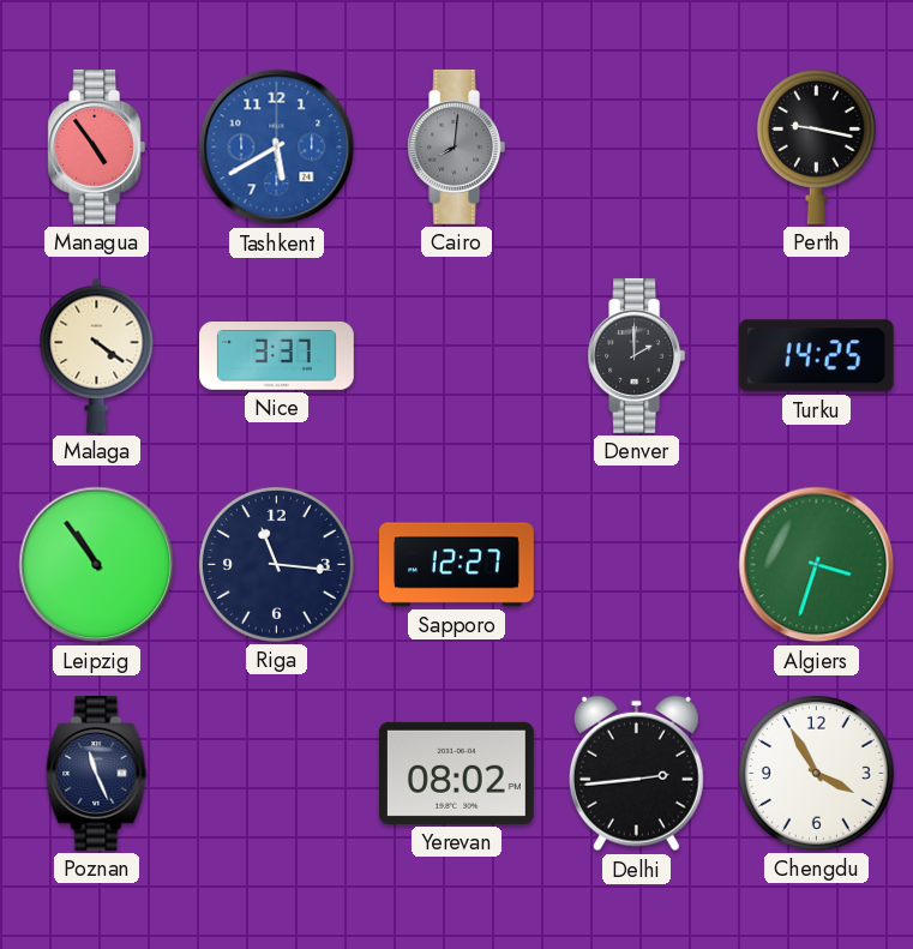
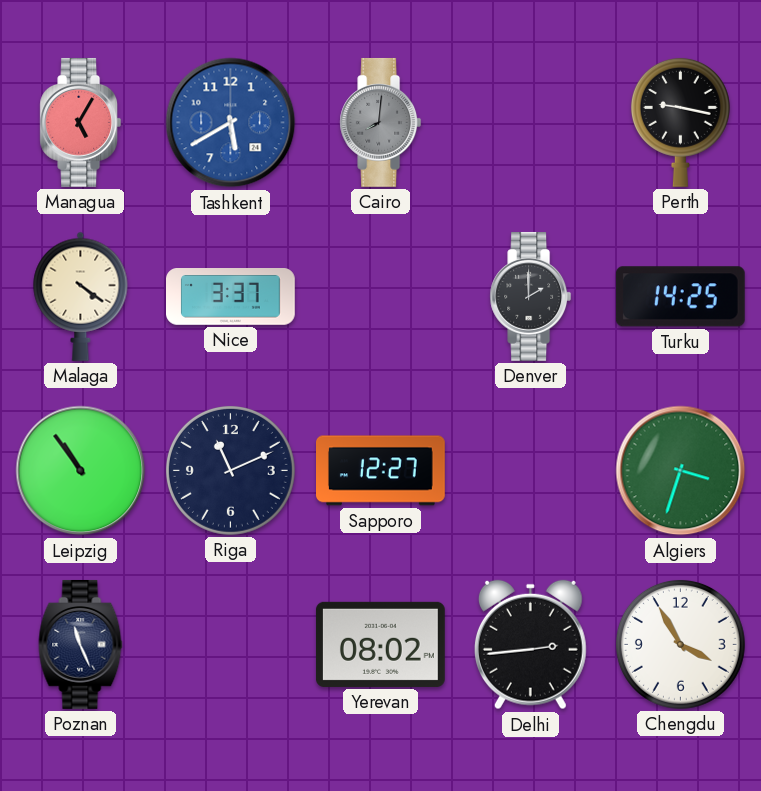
Managua: 4:54 -> 5:05
Riga: 11:16 -> 11:11
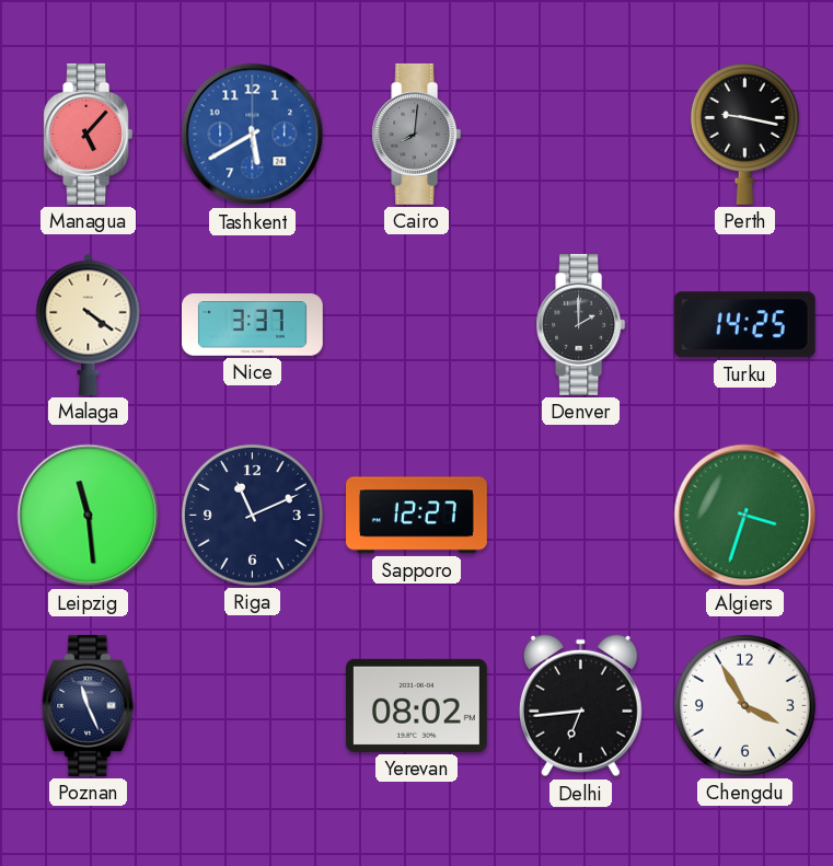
Managua: 5:05 -> 5:07
Leipzig: 10:54 -> 11:29
Delhi: 2:44 -> 6:44
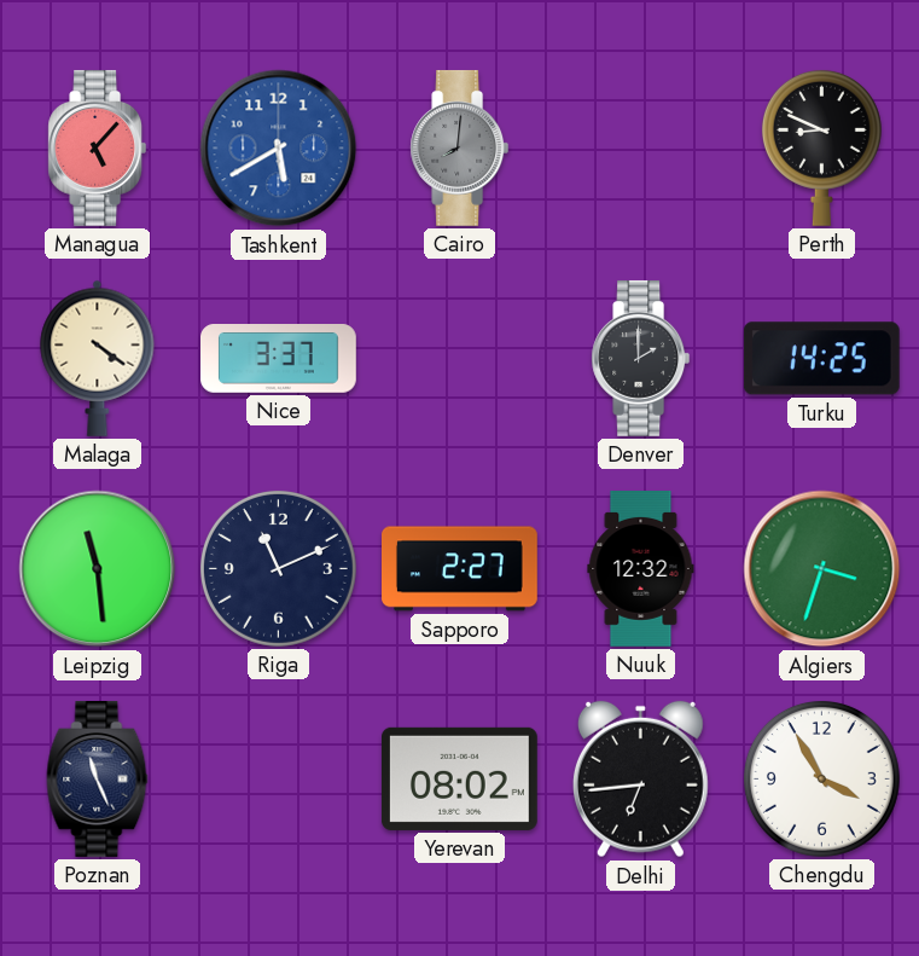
Perth: 9:17 -> 8:49
Sapporo: 12:27 -> 2:27
Nuuk: none -> 12:32
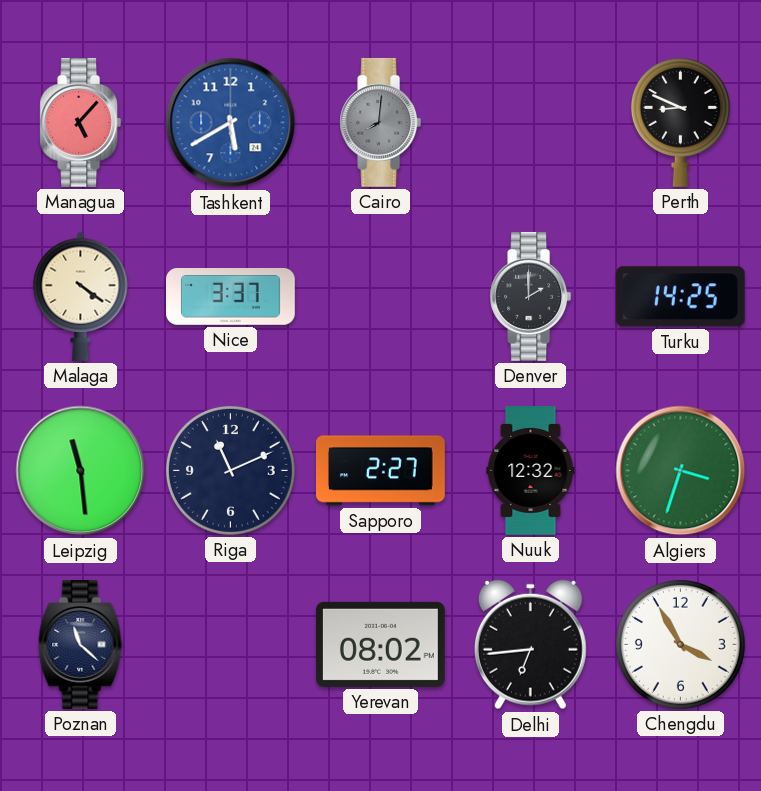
Poznan: 11:26 -> 11:22
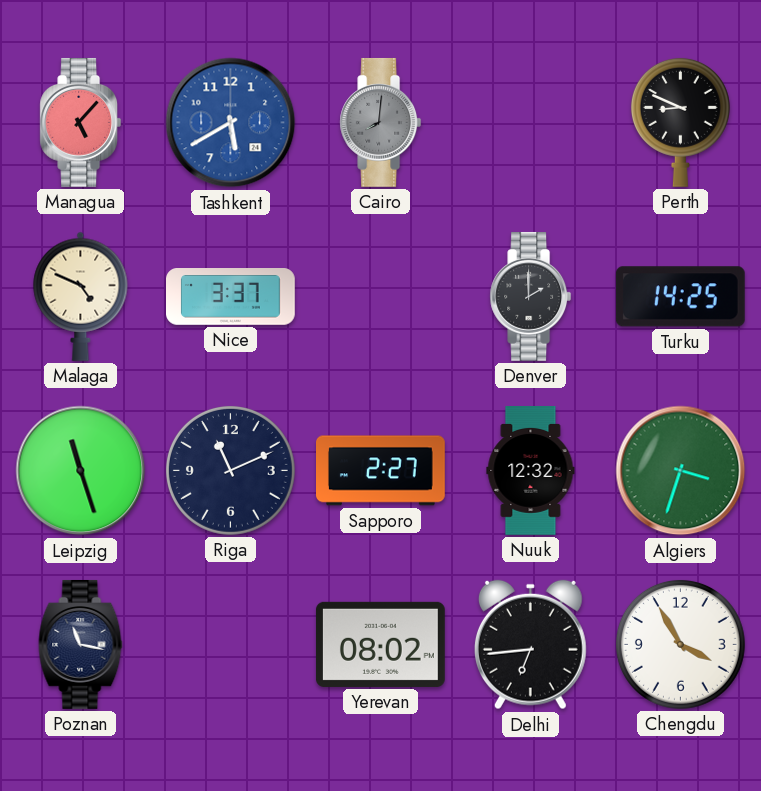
Malaga: 4:21 -> 4:49
Leipzig: 11:29 -> 11:27
Poznan: 11:22 -> 11:17
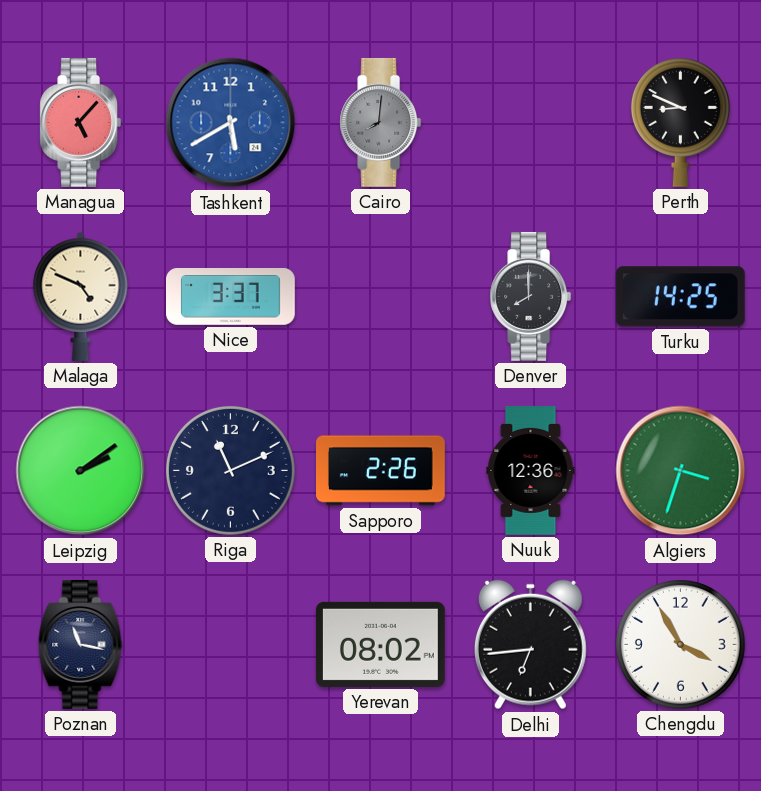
Denver: 2:00 -> 8:00
Leipzig: 11:27 -> 2:09
Sapporo: 2:27 -> 2:26
Nuuk: 12:32 -> 12:36
